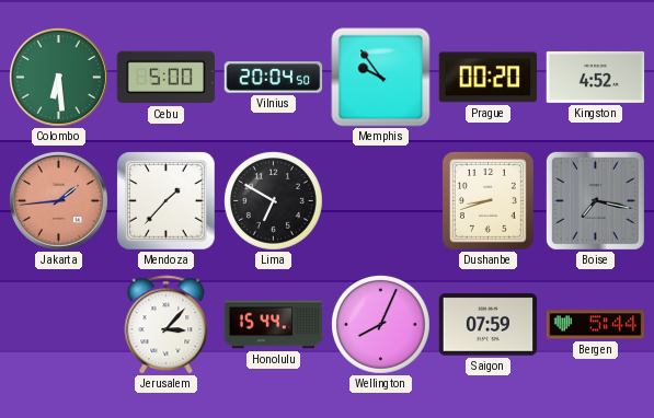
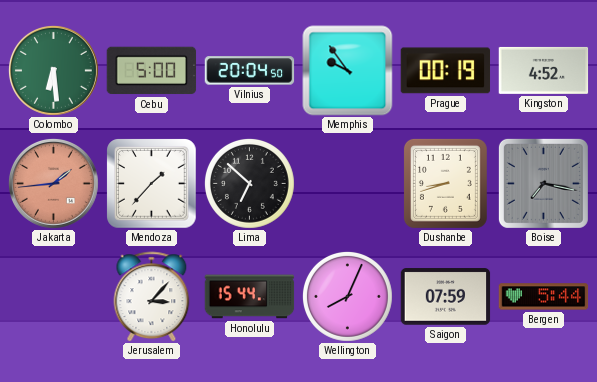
Prague: 00:20 -> 00:19
Lima: 6:50 -> 6:52
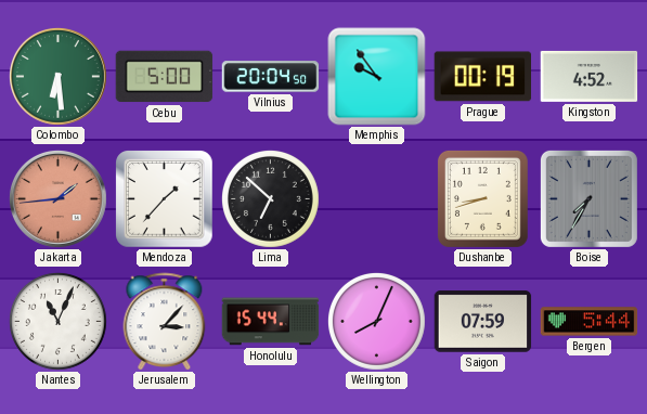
Boise: 7:17 -> 7:35
Nantes: none -> 11:04
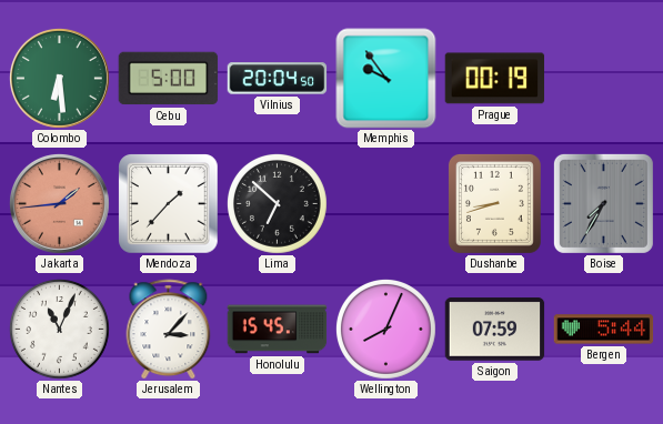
Kingston: 4:52 -> none
Honolulu: 15:44 -> 15:45
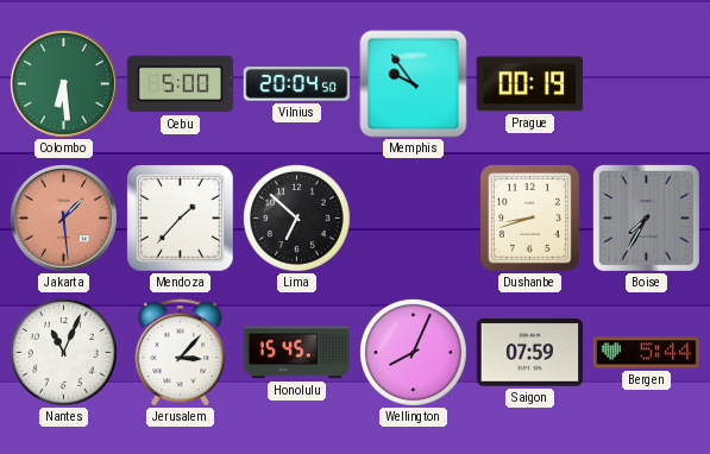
Jakarta: 1:44 -> 1:29
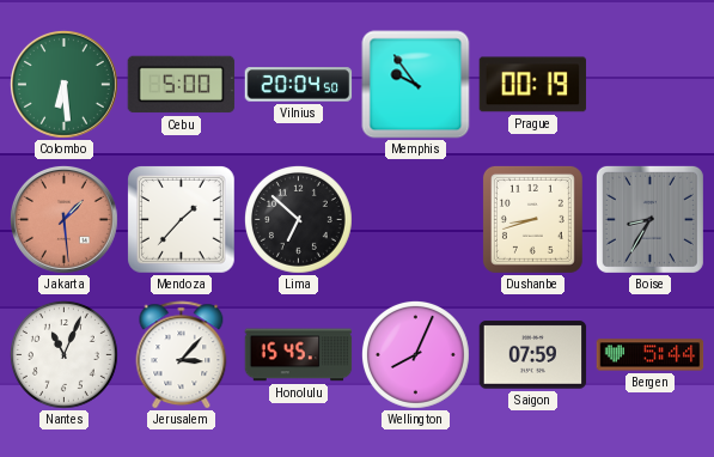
Boise: 7:35 -> 8:35
